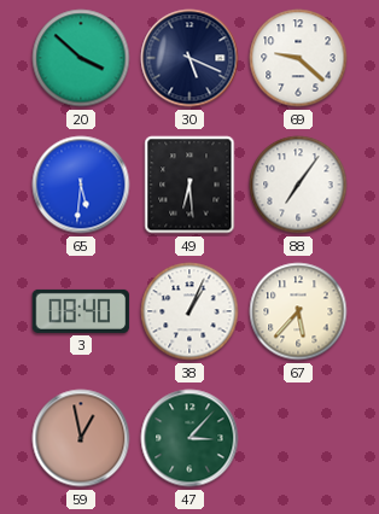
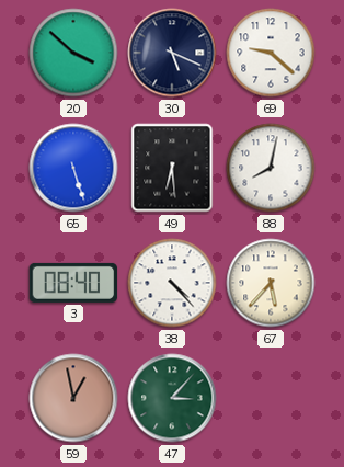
65: 5:31 -> 5:27
88: 7:06 -> 8:02
38: 1:04 -> 4:23
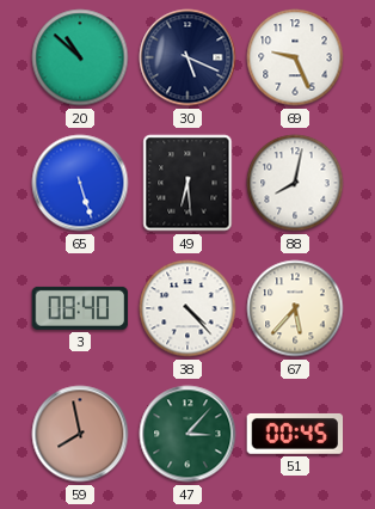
20: 3:52 -> 10:52
69: 9:22 -> 9:26
59: 12:58 -> 7:58
51: none -> 00:45
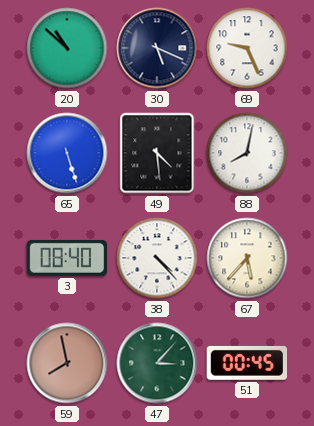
49: 6:29 -> 4:29
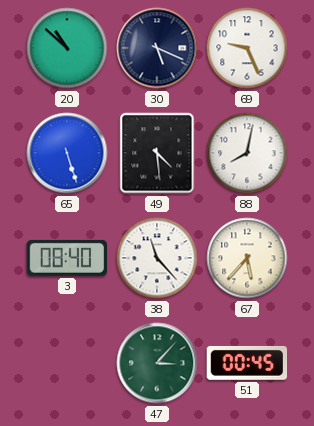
38: 4:23 -> 11:23
59: 7:58 -> none
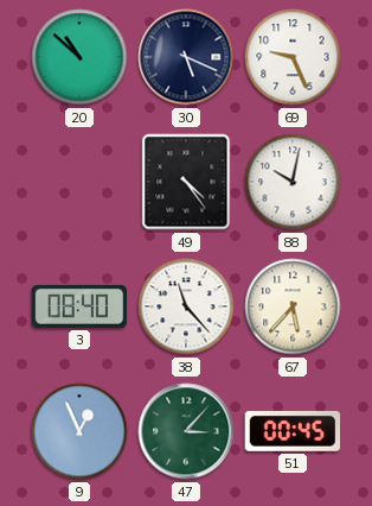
65: 5:27 -> none
49: 4:29 -> 4:24
88: 8:02 -> 10:02
9: none -> 12:56
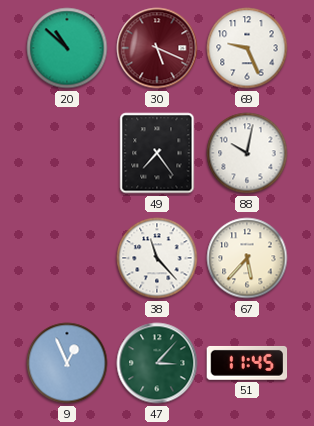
30 dial: navy -> burgundy
49: 4:24 -> 7:24
3: 08:40 -> none
51: 00:45 -> 11:45
